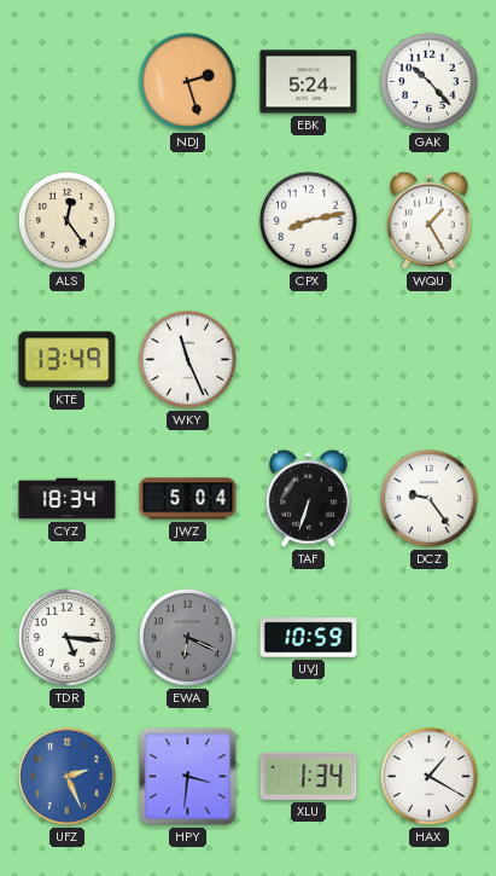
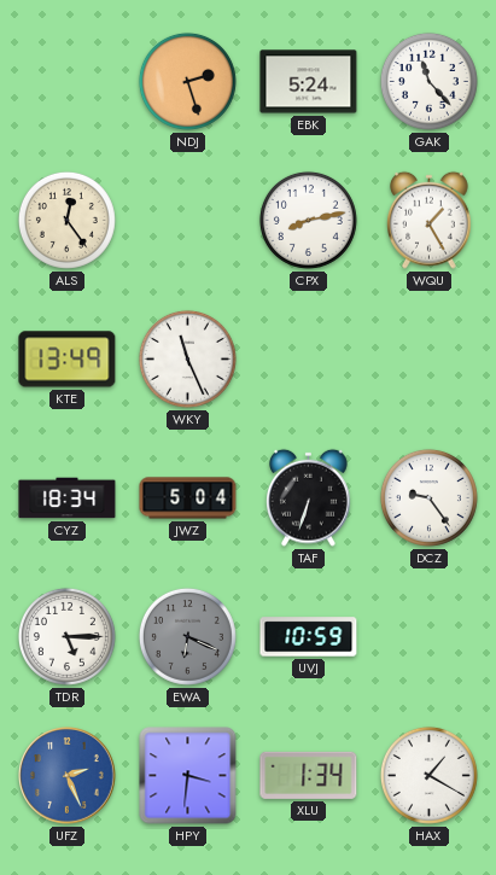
GAK: 10:23 -> 11:23
TDR: 5:16 -> 5:15
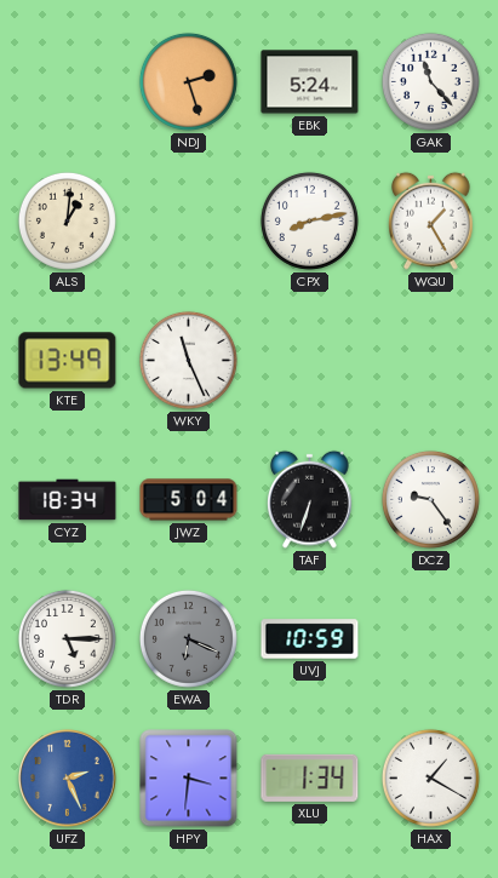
ALS: 12:24 -> 1:01
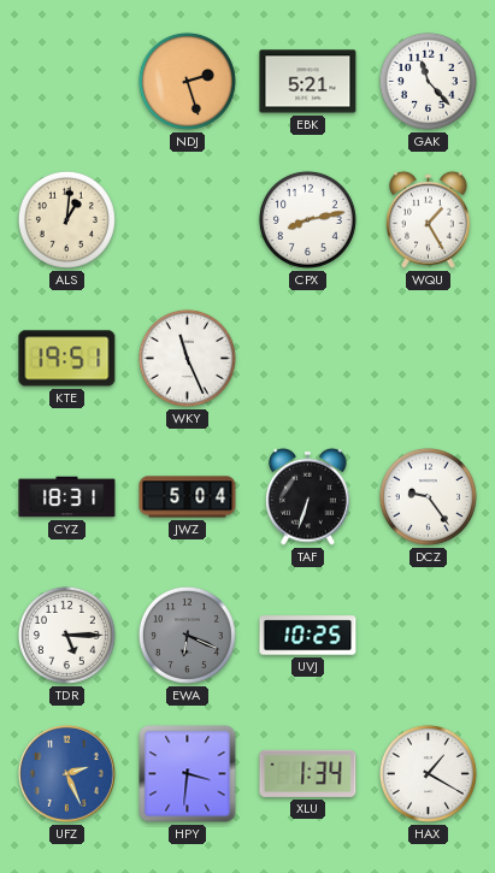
EBK: 5:24 -> 5:21
KTE: 13:49 -> 19:51
CYZ: 18:34 -> 18:31
UVJ: 10:59 -> 10:25
